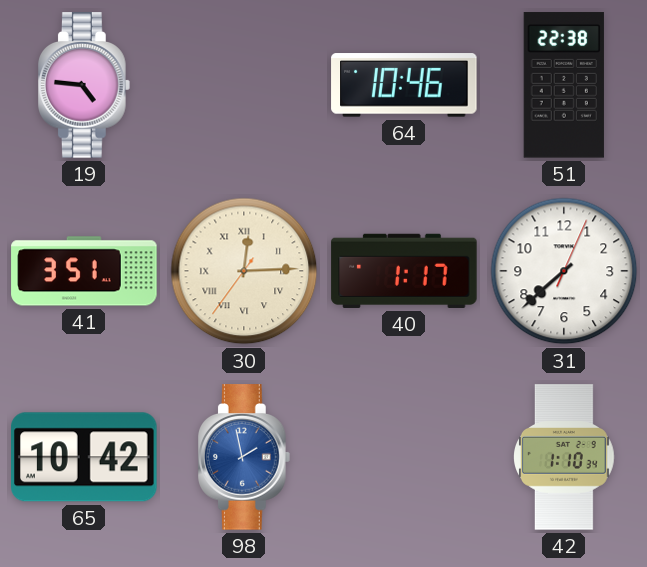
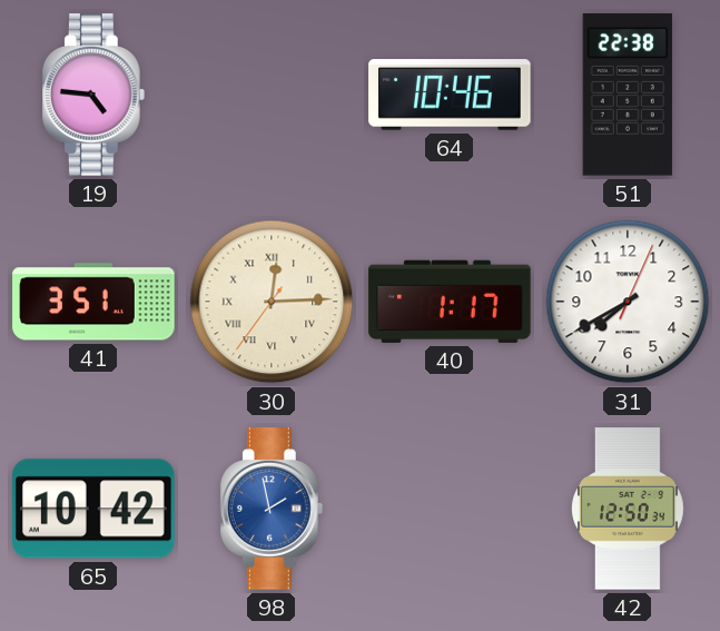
31: 7:38 -> 7:40
42: 1:10 -> 12:50
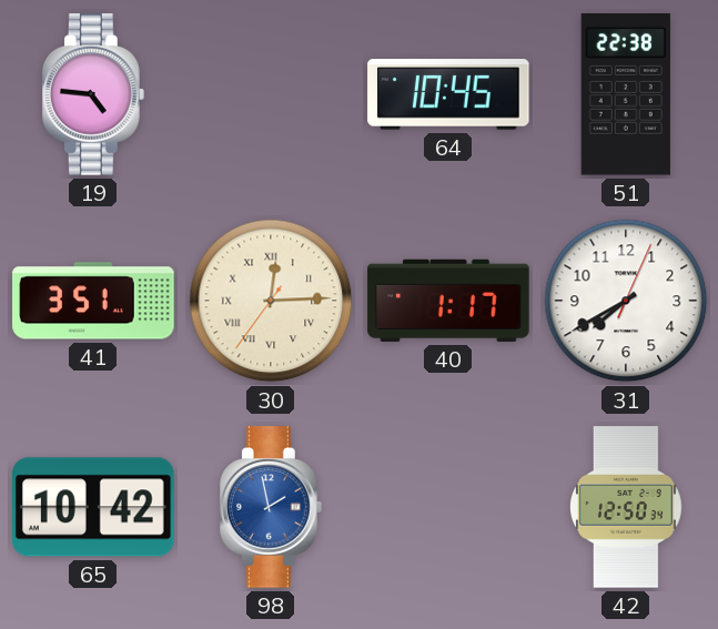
64: 10:46 -> 10:45
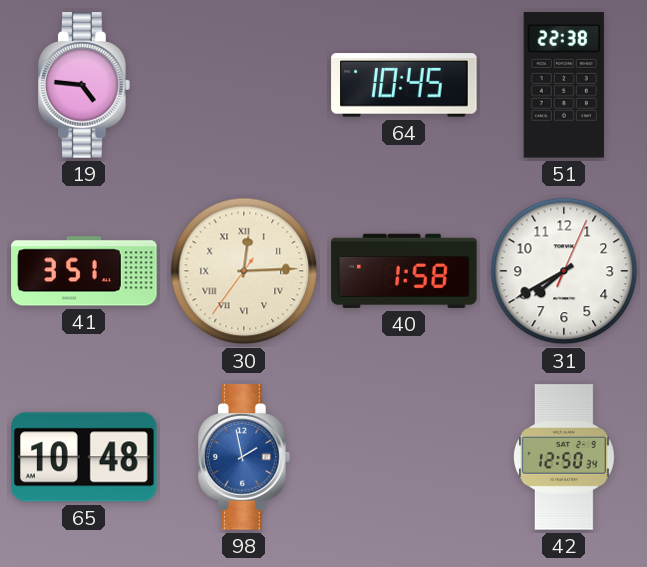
40: 1:17 -> 1:58
65: 10:42 -> 10:48
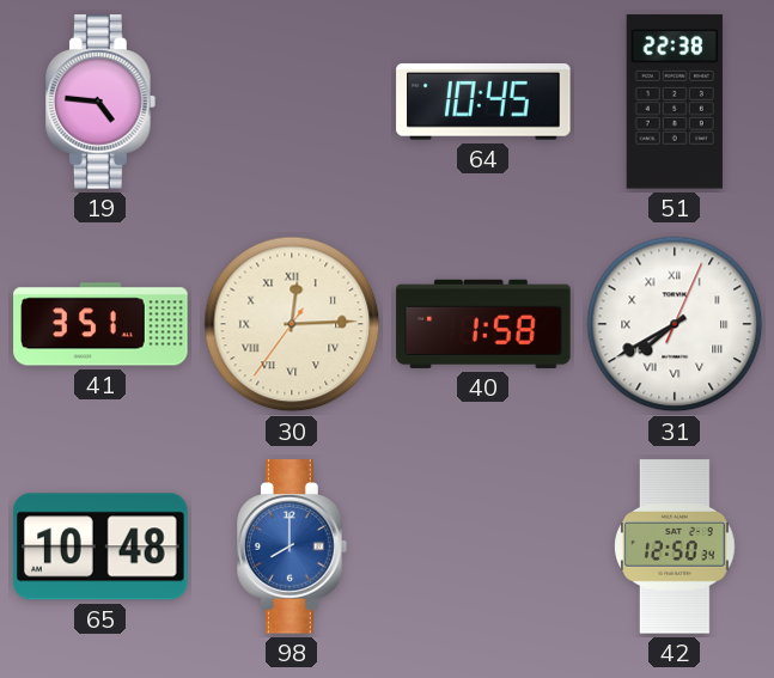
31 numerals: Arabic -> Roman
98: 1:58 -> 8:00
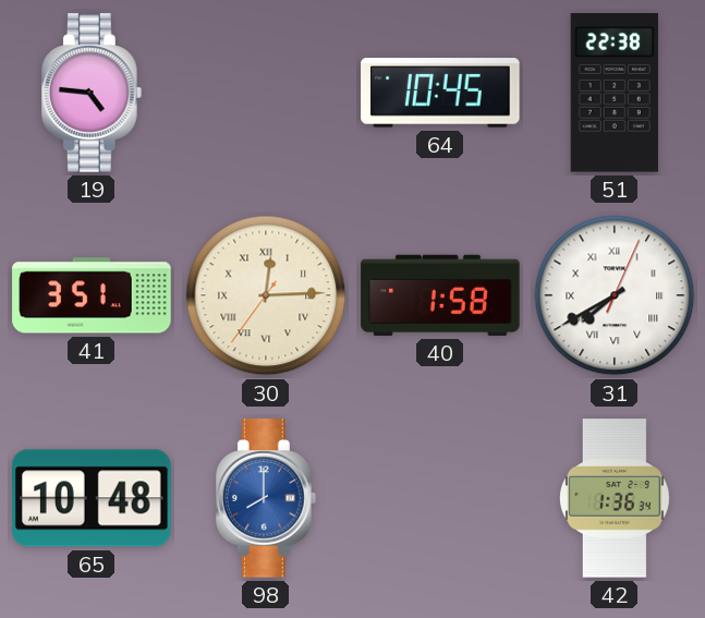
42: 12:50 -> 1:36
